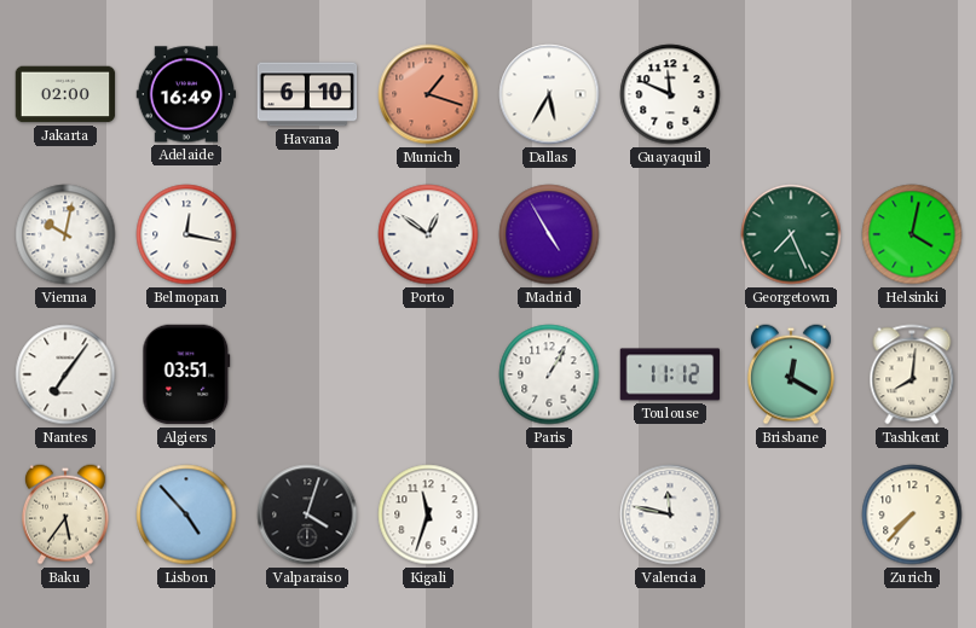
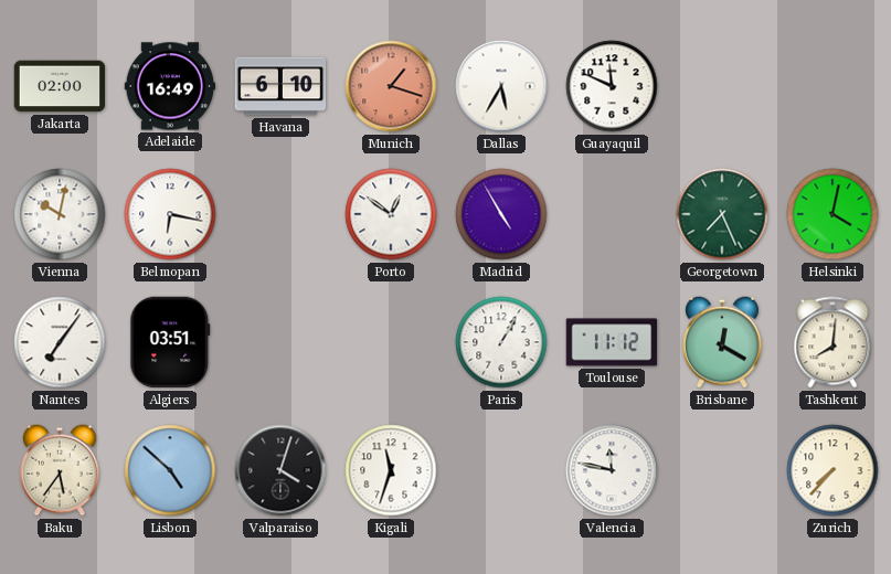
Belmopan: 12:17 -> 6:17
Lisbon: 4:53 -> 4:52
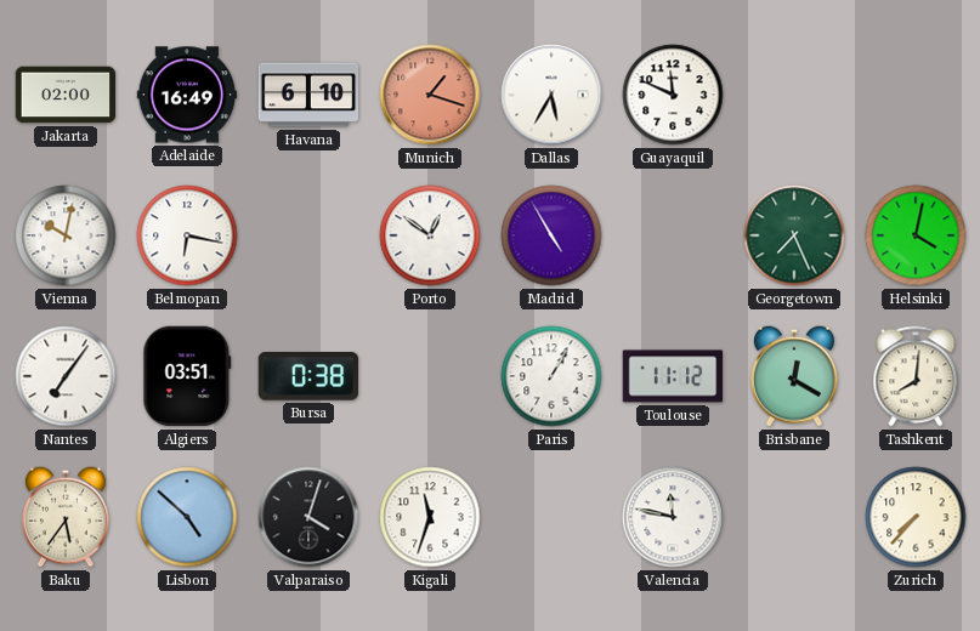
Bursa: none -> 0:38
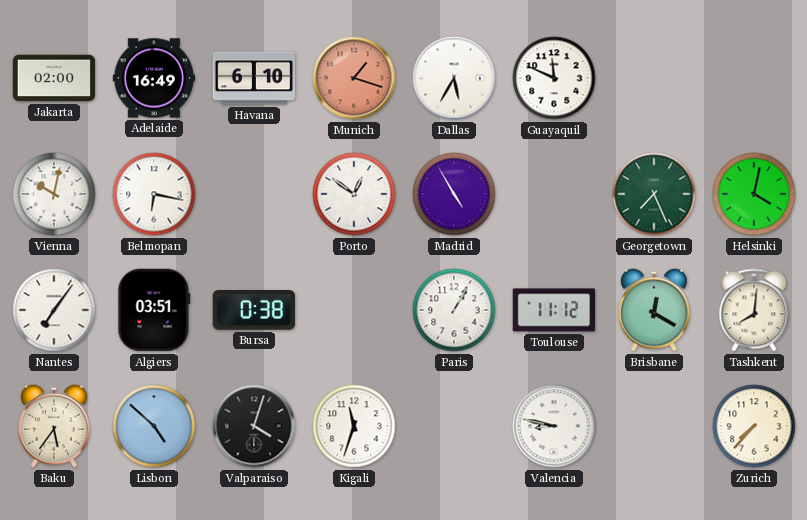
Valencia: 11:47 -> 8:47
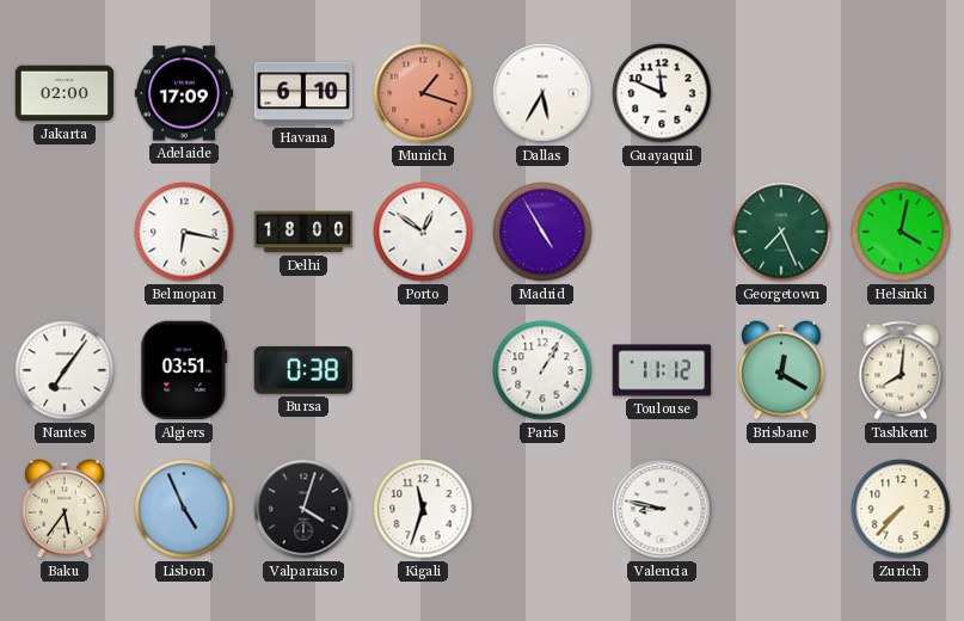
Adelaide: 16:49 -> 17:09
Vienna: 10:02 -> none
Delhi: none -> 18:00
Lisbon: 4:52 -> 4:56
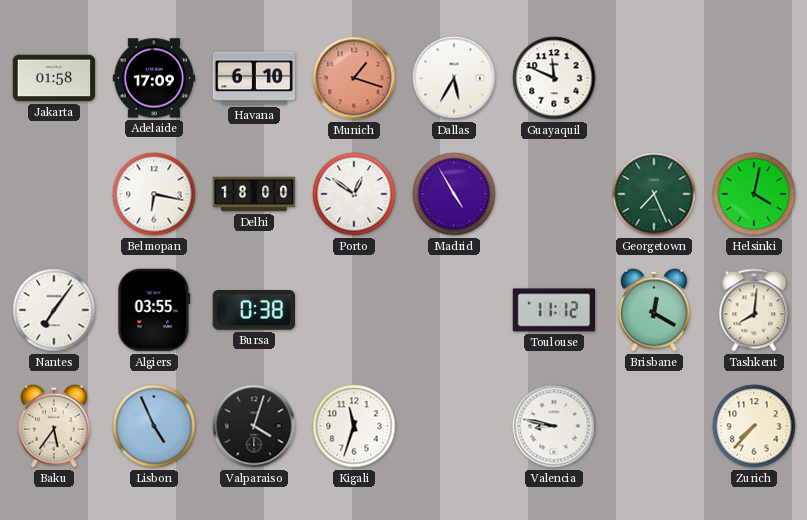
Jakarta: 02:00 -> 01:58
Algiers: 03:51 -> 03:55
Paris: 1:05 -> none
